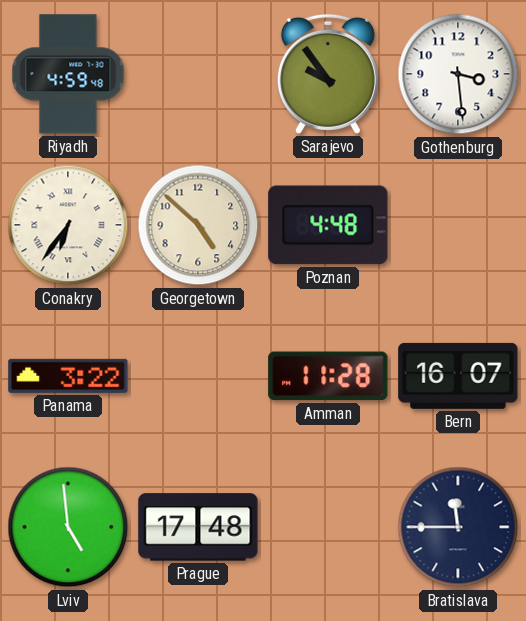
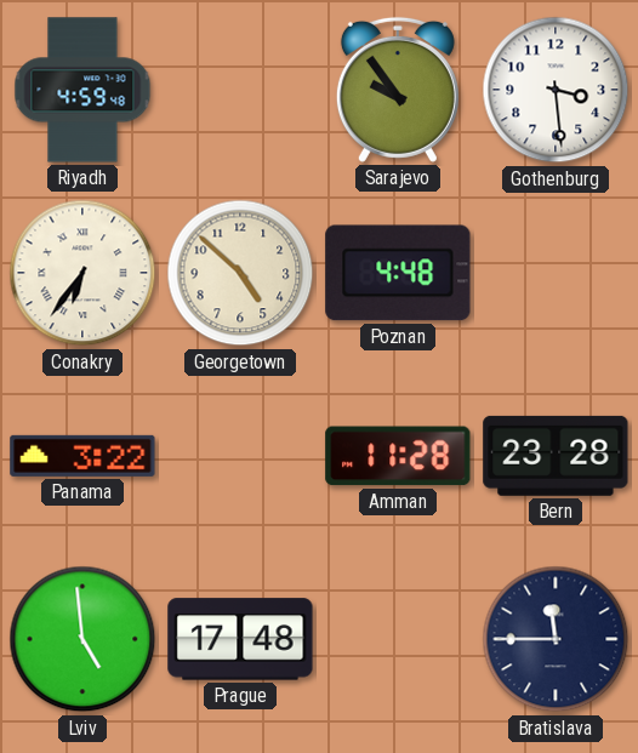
Bern: 16:07 -> 23:28
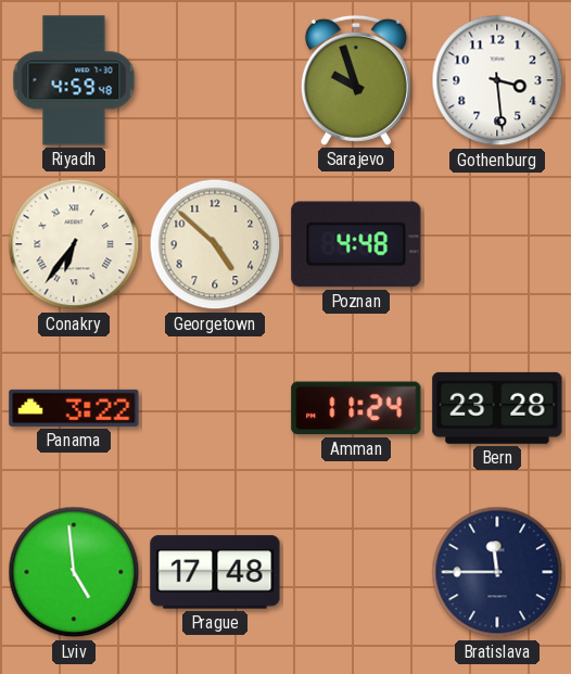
Sarajevo: 9:54 -> 9:57
Amman: 11:28 -> 11:24
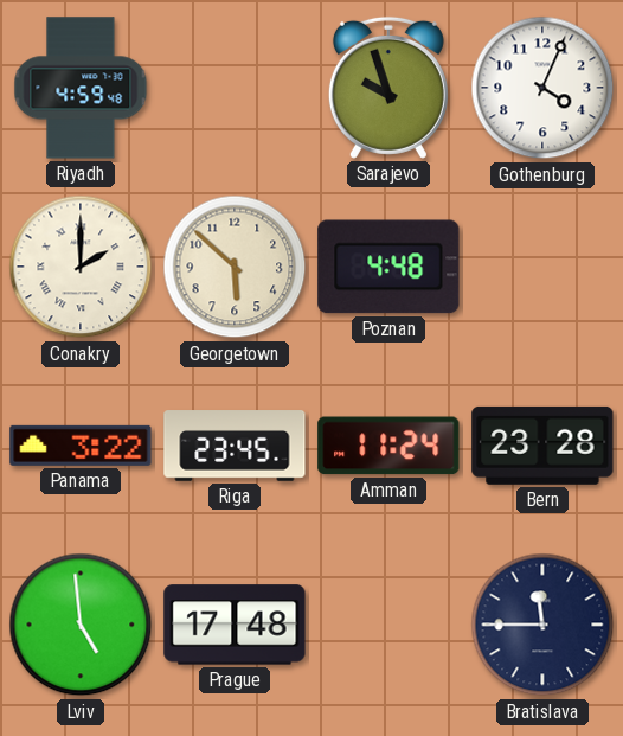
Gothenburg: 3:29 -> 4:04
Conakry: 6:36 -> 2:00
Georgetown: 4:52 -> 5:52
Riga: none -> 23:45
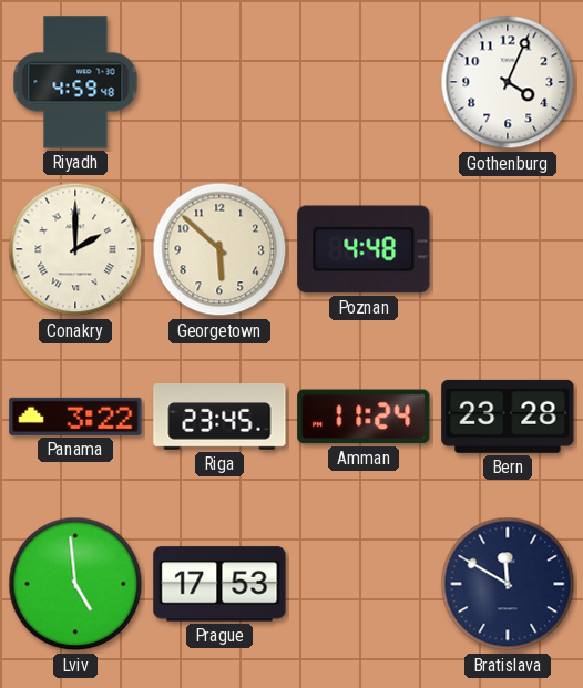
Sarajevo: 9:57 -> none
Prague: 17:48 -> 17:53
Bratislava: 11:45 -> 11:50
